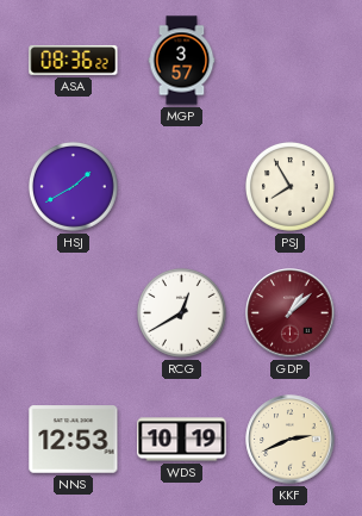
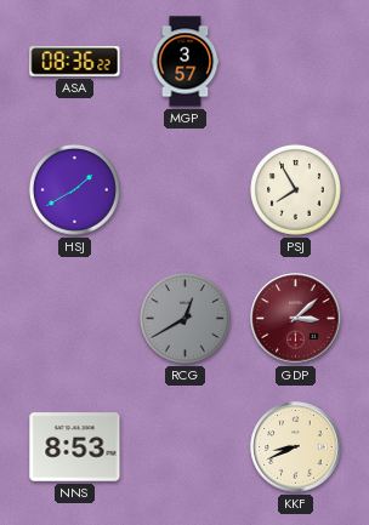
RCG dial: white -> grey
GDP: 1:08 -> 3:08
NNS: 12:53 -> 8:53
WDS: 10:19 -> none
KKF: 2:41 -> 8:41
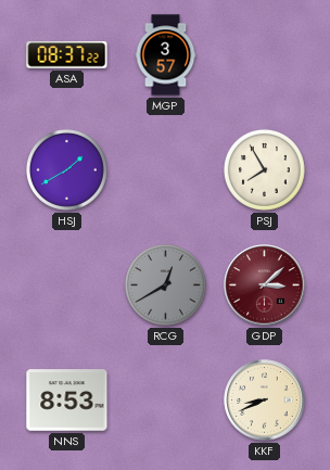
ASA: 08:36 -> 08:37
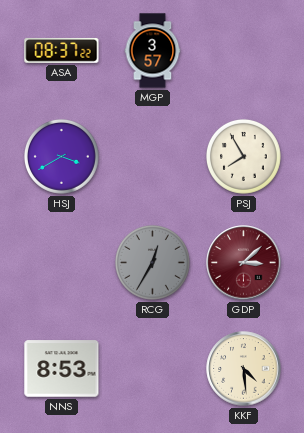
HSJ: 1:40 -> 3:40
RCG: 12:40 -> 12:35
KKF: 8:41 -> 4:29
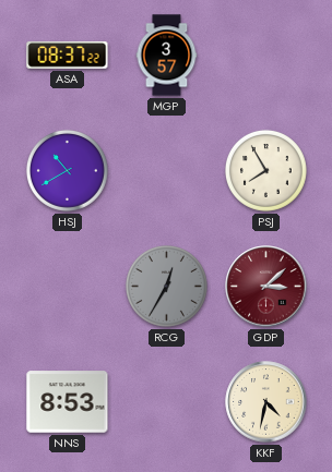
HSJ: 3:40 -> 10:40
KKF: 4:29 -> 4:32
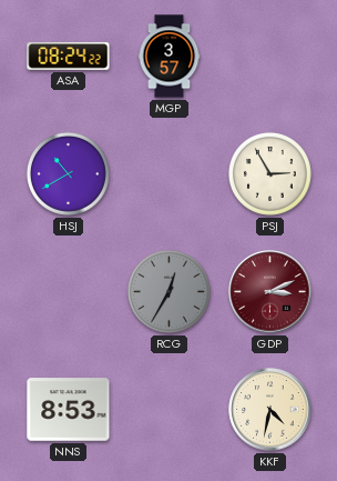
ASA: 08:37 -> 08:24
PSJ: 7:55 -> 2:55
GDP: 3:08 -> 3:11
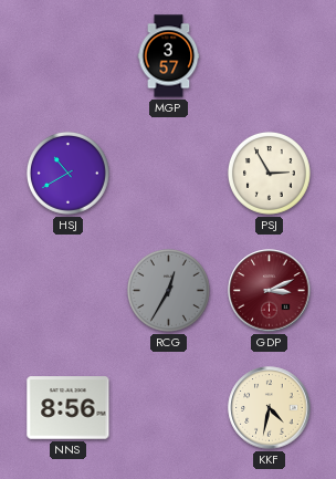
ASA: 08:24 -> none
NNS: 8:53 -> 8:56
